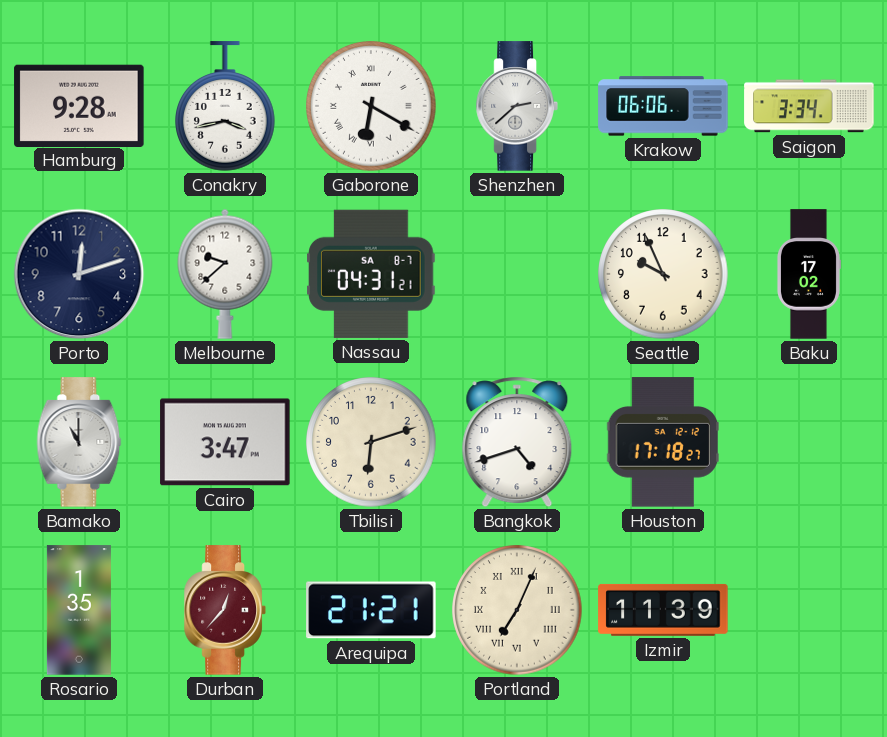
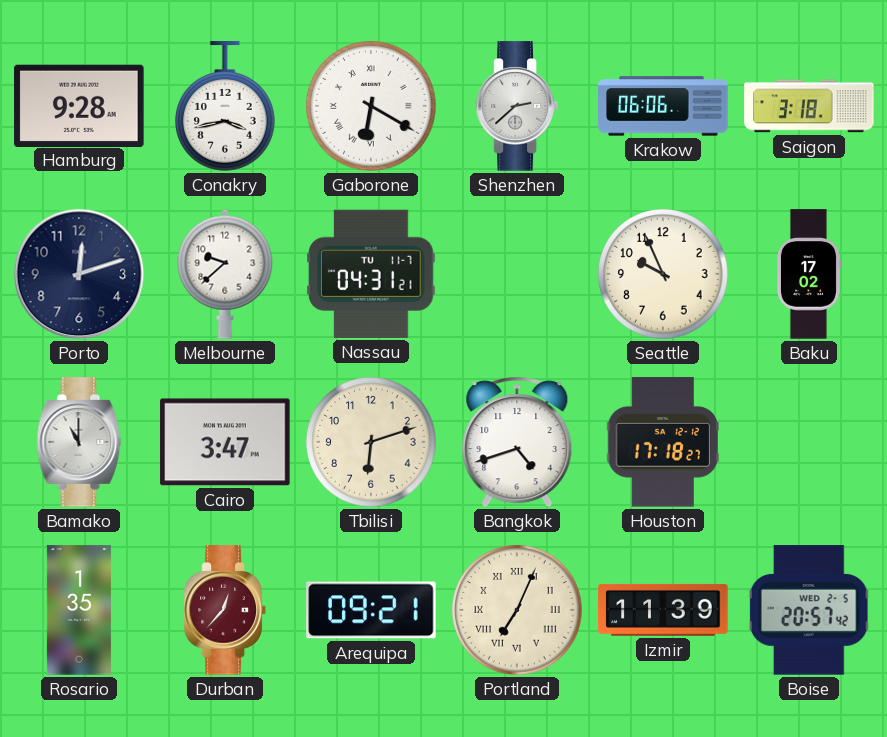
Saigon: 3:34 -> 3:18
Nassau date: SA 8-7 -> TU 11-7
Arequipa: 21:21 -> 09:21
Boise: none -> 20:57
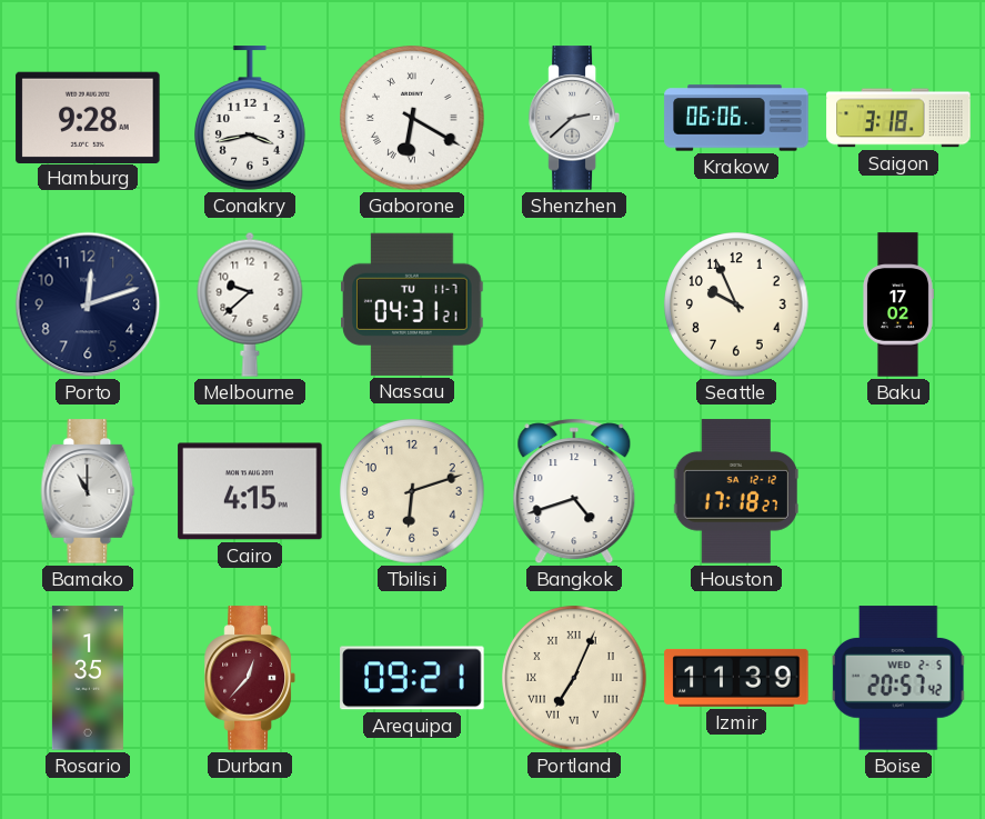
Cairo: 3:47 -> 4:15
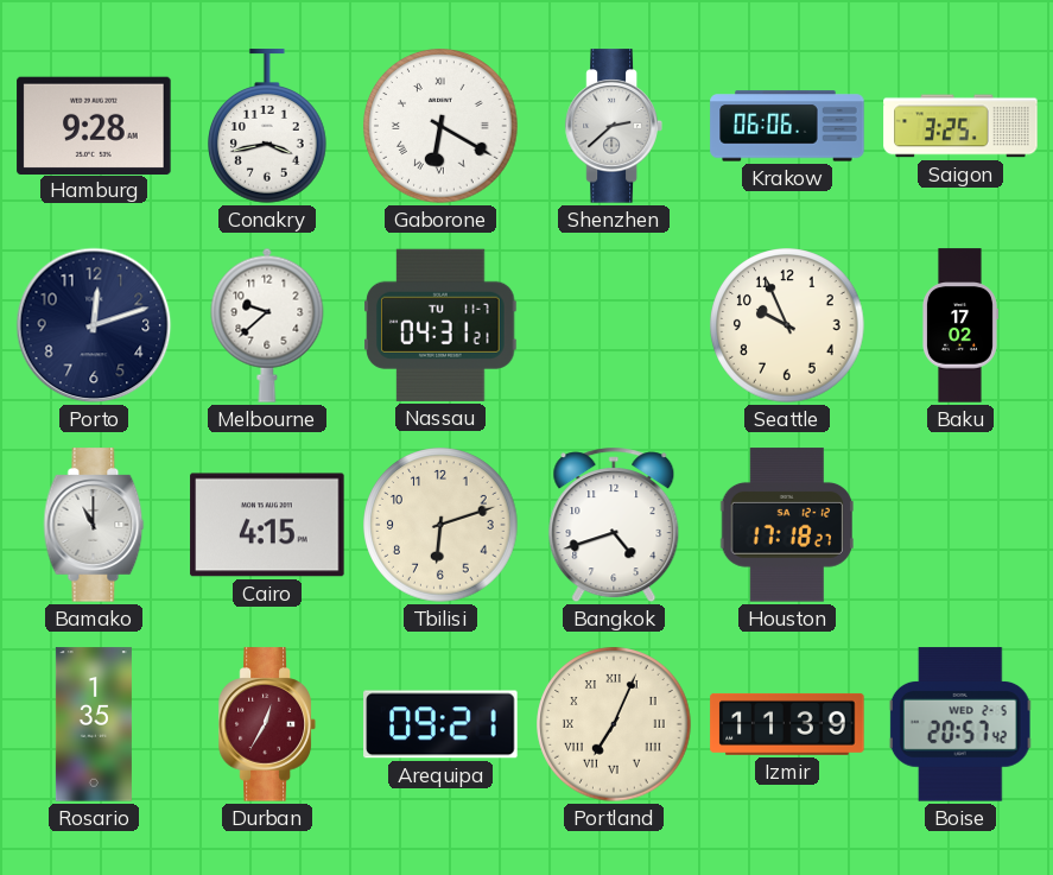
Saigon: 3:18 -> 3:25
Durban: 12:37 -> 12:35
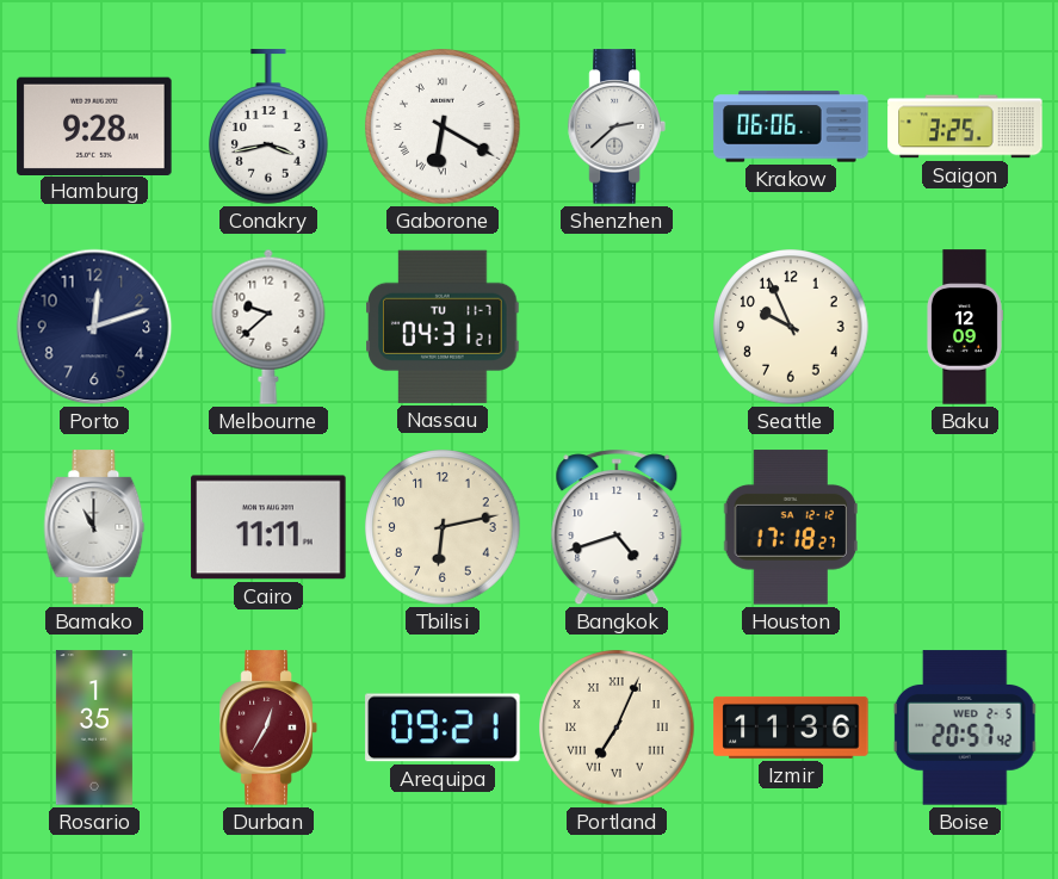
Baku: 17:02 -> 12:09
Cairo: 4:15 -> 11:11
Tbilisi: 6:12 -> 6:13
Izmir: 11:39 -> 11:36
